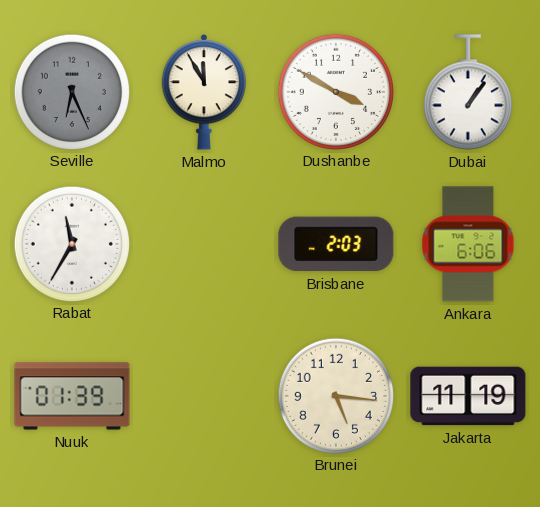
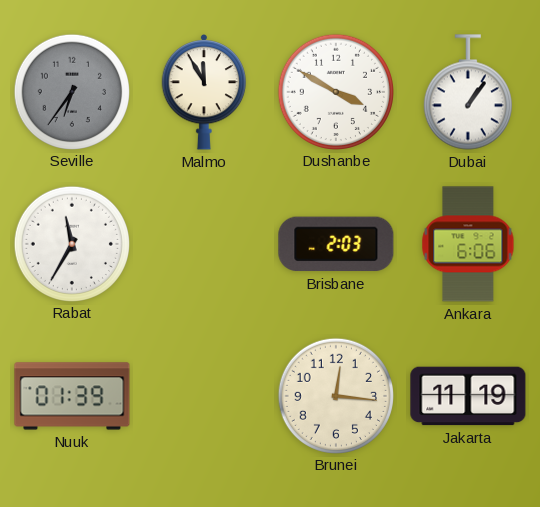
Seville: 6:26 -> 6:36
Brunei: 5:16 -> 12:16
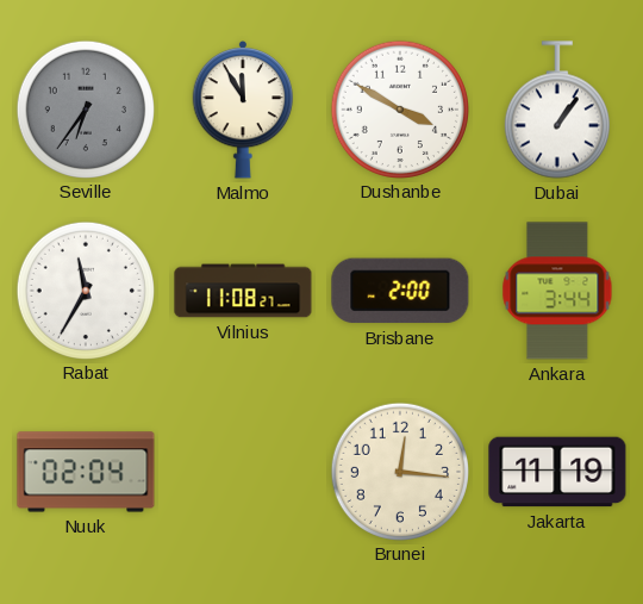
Vilnius: none -> 11:08
Brisbane: 2:03 -> 2:00
Ankara: 6:06 -> 3:44
Nuuk: 01:39 -> 02:04
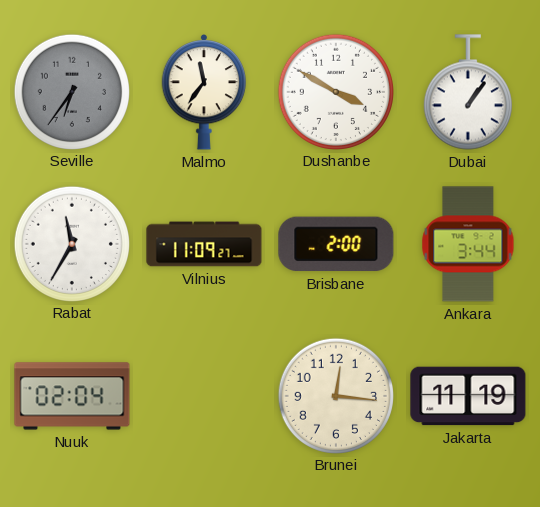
Malmo: 11:55 -> 11:36
Vilnius: 11:08 -> 11:09
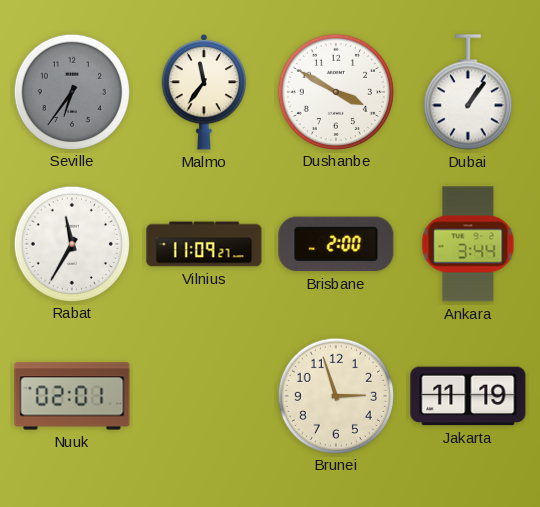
Nuuk: 02:04 -> 02:01
Brunei: 12:16 -> 2:57
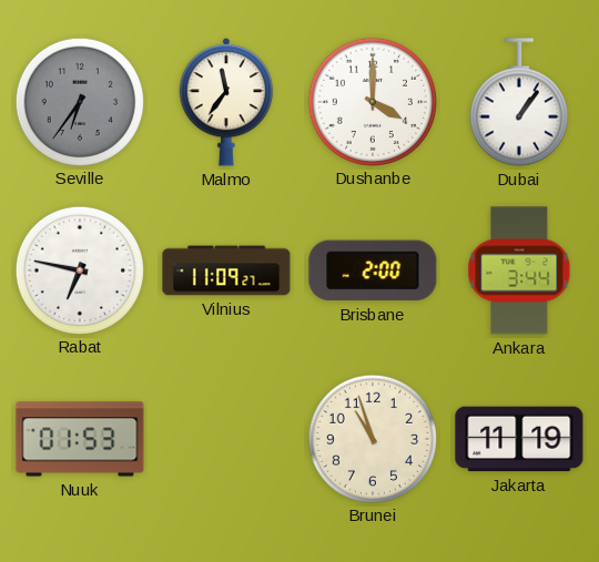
Dushanbe: 3:50 -> 4:00
Rabat: 11:35 -> 6:47
Nuuk: 02:01 -> 01:53
Brunei: 2:57 -> 10:57
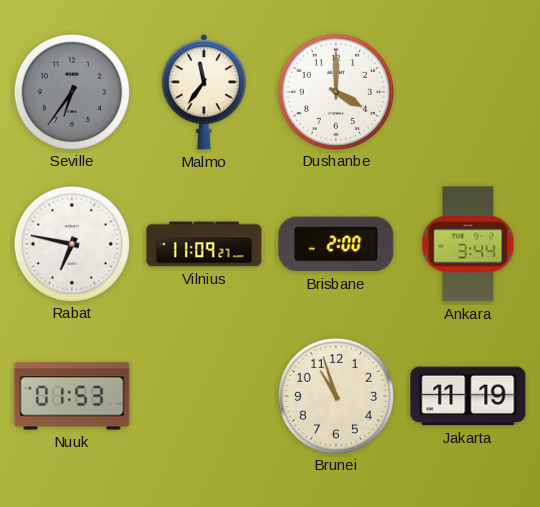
Dubai: 1:06 -> none
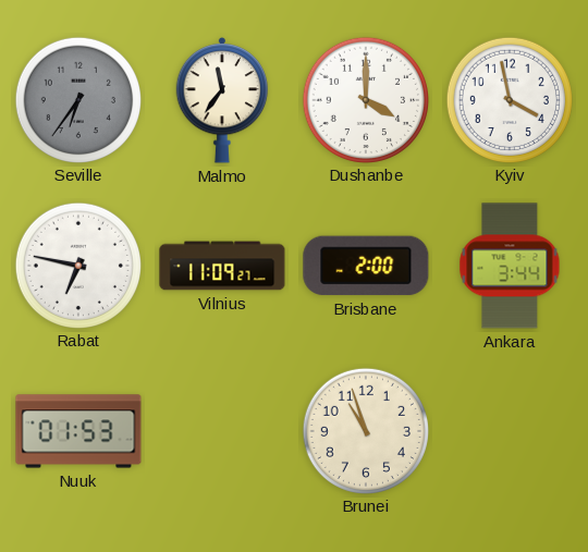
Kyiv: none -> 3:58
Jakarta: 11:19 -> none
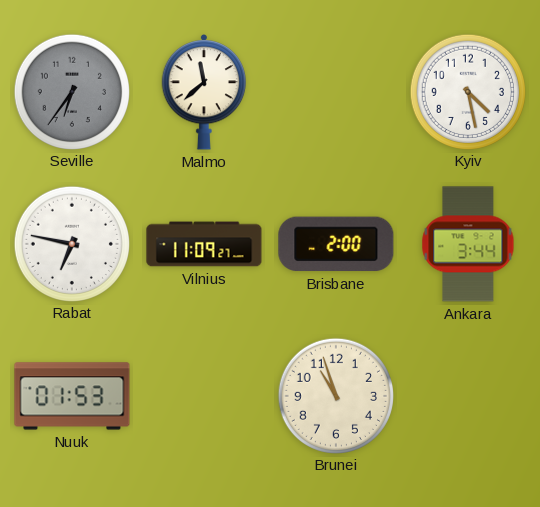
Malmo: 11:36 -> 11:38
Dushanbe: 4:00 -> none
Kyiv: 3:58 -> 4:28
